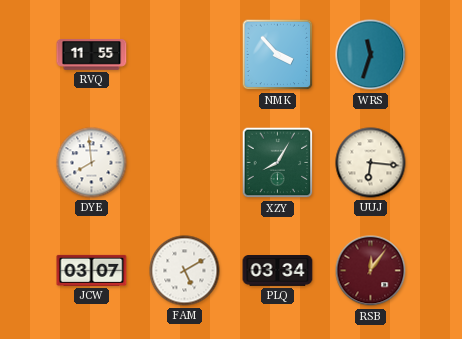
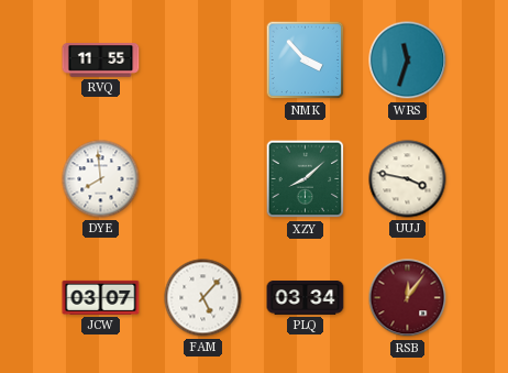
XZY: 8:05 -> 8:08
UUJ: 6:16 -> 3:47
FAM: 5:10 -> 5:07
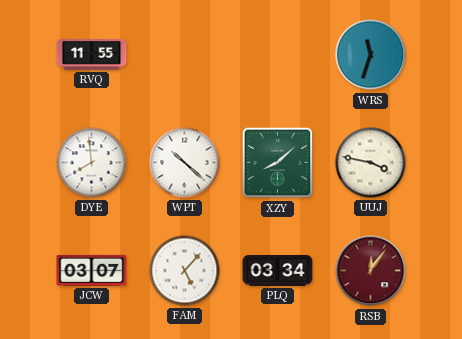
NMK: 3:53 -> none
WPT: none -> 10:22
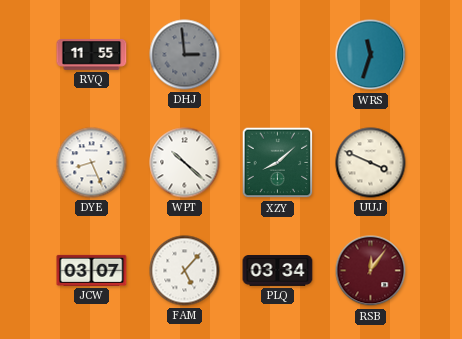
DHJ: none -> 2:59
DYE: 7:59 -> 8:26
UUJ: 3:47 -> 3:49
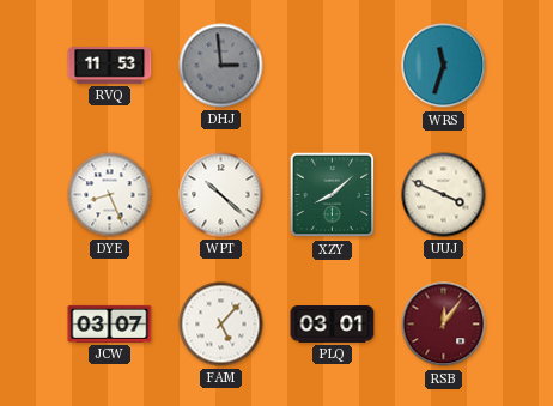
RVQ: 11:55 -> 11:53
PLQ: 03:34 -> 03:01
